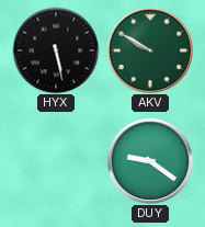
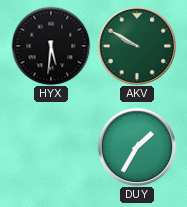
HYX: 5:28 -> 5:31
DUY: 9:21 -> 1:35
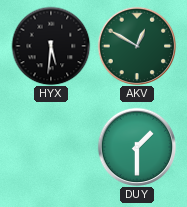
AKV: 9:50 -> 12:50
DUY: 1:35 -> 1:30
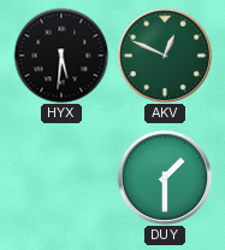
AKV: 12:50 -> 12:49
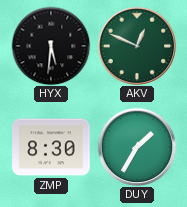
ZMP: none -> 8:30
DUY: 1:30 -> 1:35
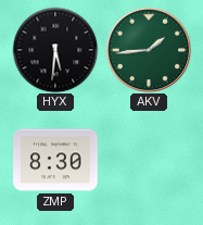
AKV: 12:49 -> 1:44
DUY: 1:35 -> none
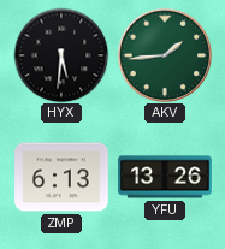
ZMP: 8:30 -> 6:13
YFU: none -> 13:26
